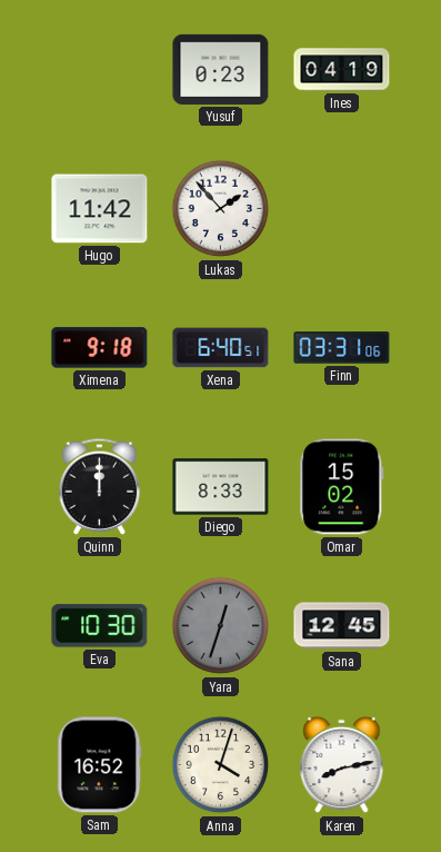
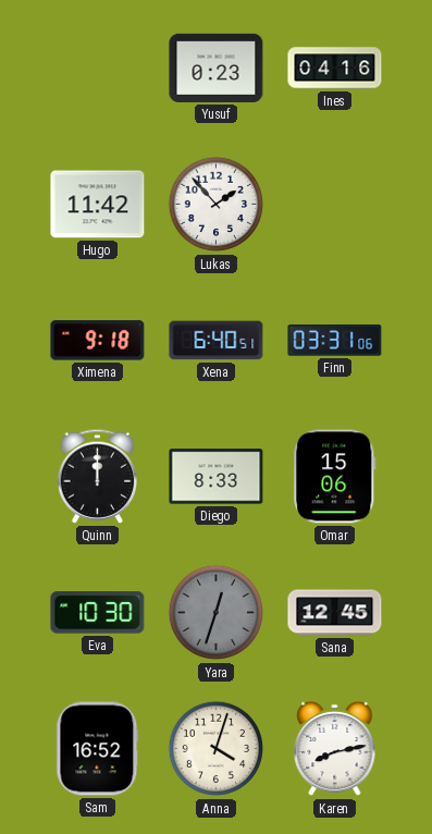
Ines: 04:19 -> 04:16
Omar: 15:02 -> 15:06
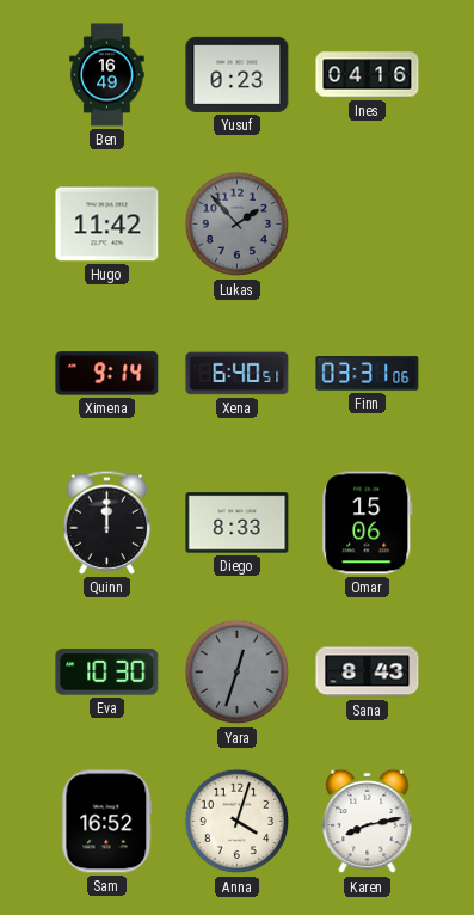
Ben: none -> 16:49
Lukas dial: white -> grey
Ximena: 9:18 -> 9:14
Sana: 12:45 -> 8:43
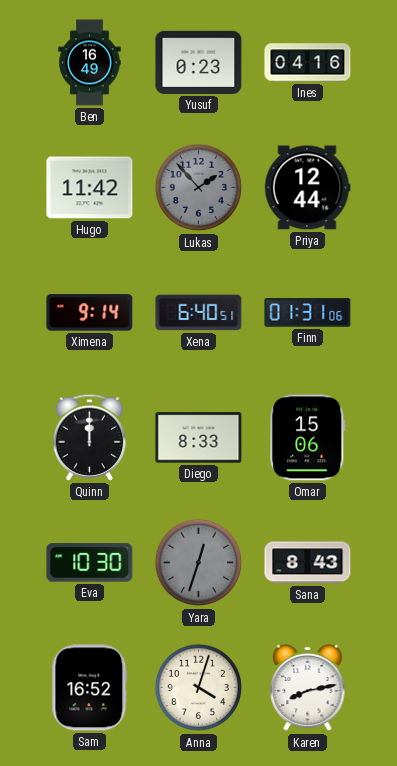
Priya: none -> 12:44
Finn: 03:31 -> 01:31
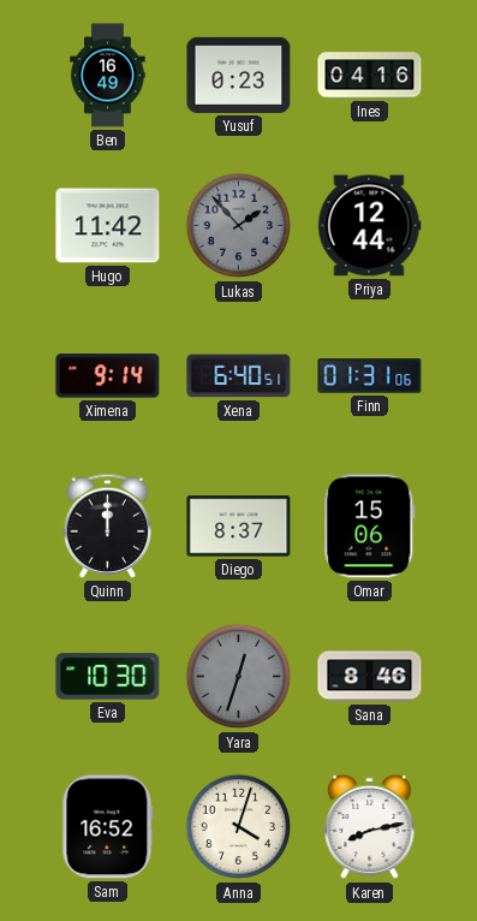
Diego: 8:33 -> 8:37
Sana: 8:43 -> 8:46
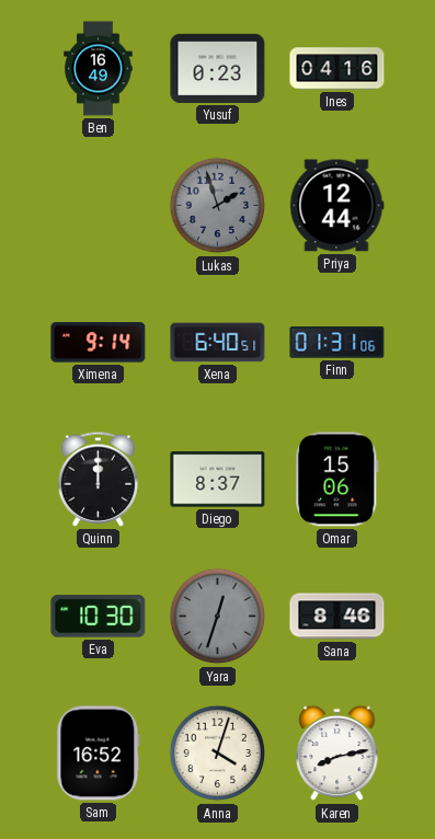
Hugo: 11:42 -> none
Lukas: 1:53 -> 1:57
